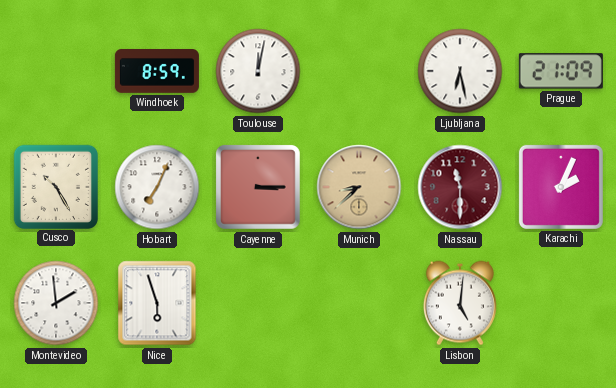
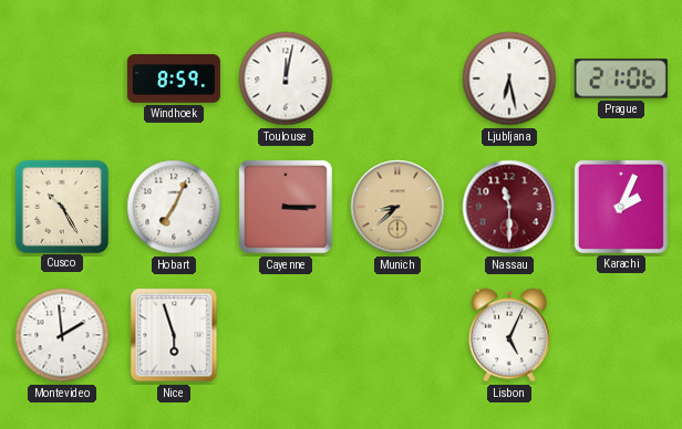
Prague: 21:09 -> 21:06
Lisbon: 5:01 -> 5:04
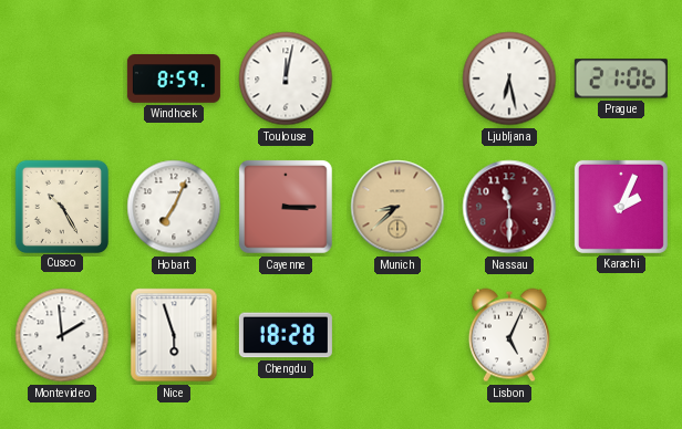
Chengdu: none -> 18:28
